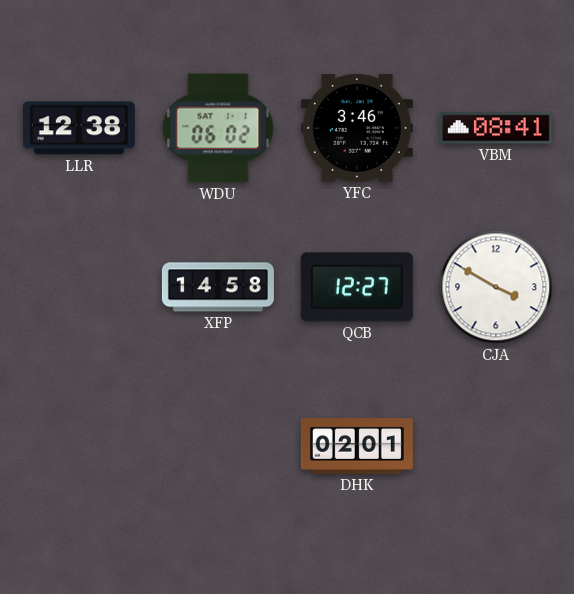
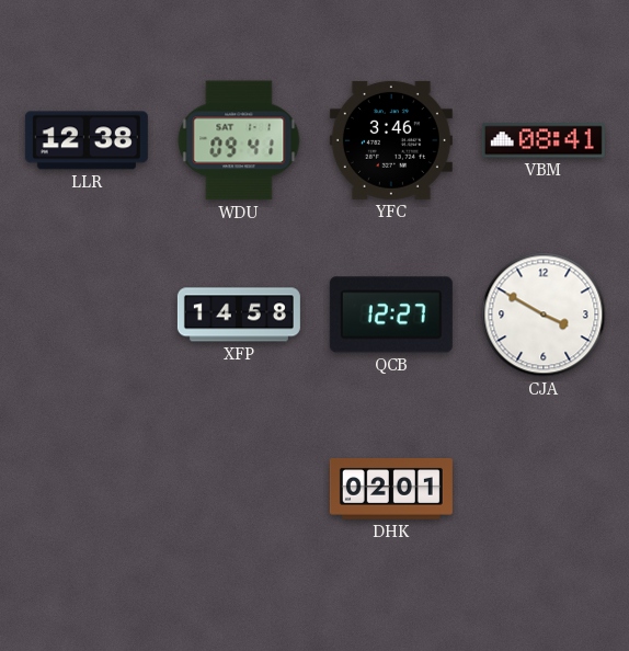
WDU: 06:02 -> 09:41
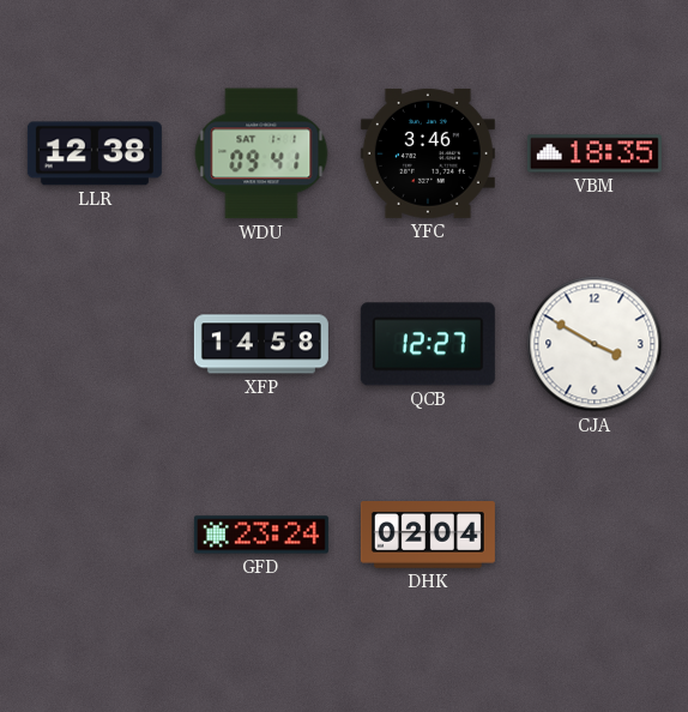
VBM: 08:41 -> 18:35
GFD: none -> 23:24
DHK: 02:01 -> 02:04
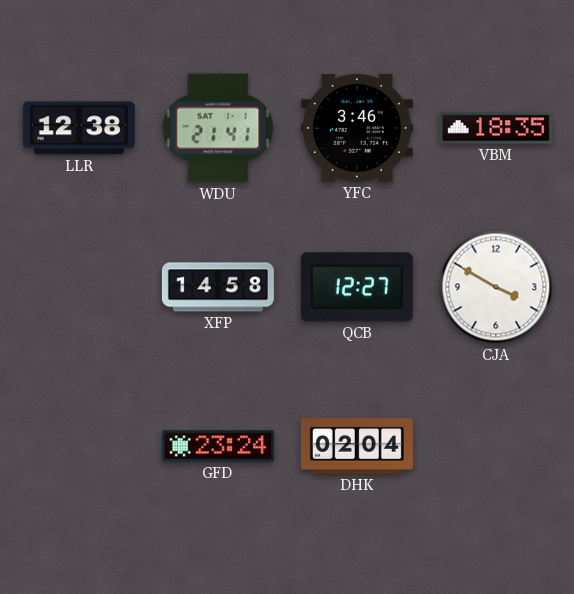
WDU: 09:41 -> 21:41
